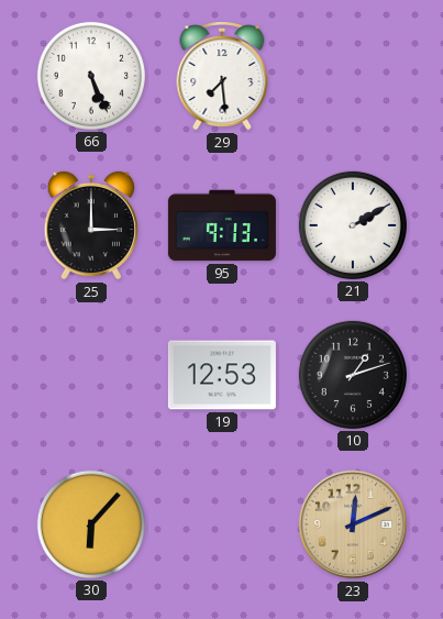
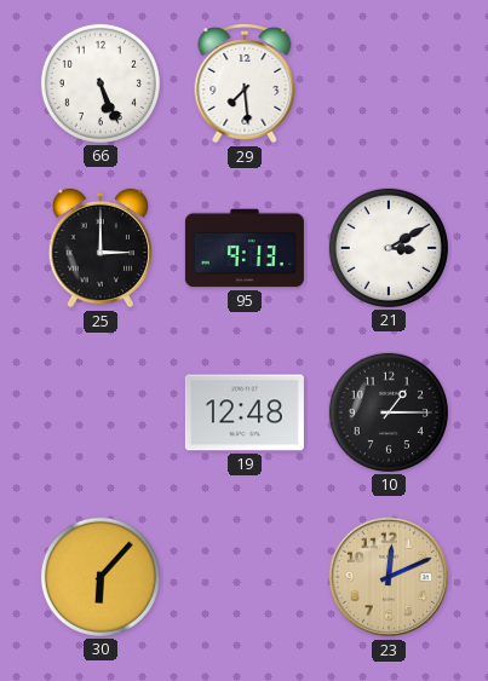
21: 2:10 -> 3:10
19: 12:53 -> 12:48
10: 1:12 -> 1:15
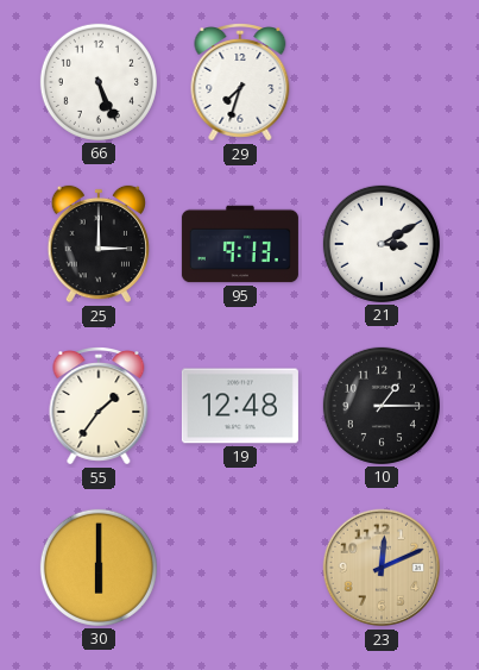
29: 7:29 -> 7:33
55: none -> 1:36
30: 6:07 -> 6:00
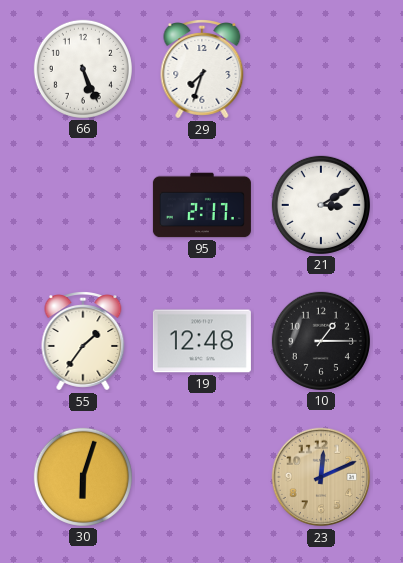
25: 3:00 -> none
95: 9:13 -> 2:17
30: 6:00 -> 6:03
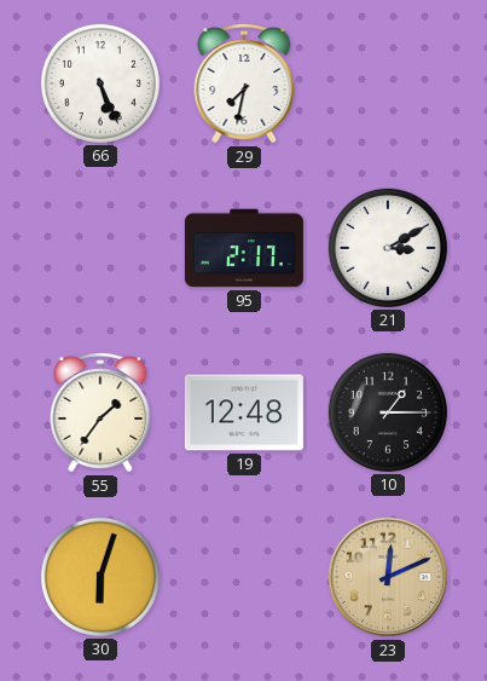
29: 7:33 -> 7:32
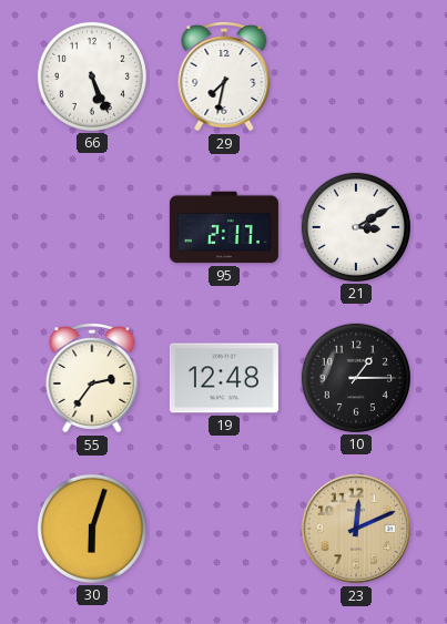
55: 1:36 -> 2:36
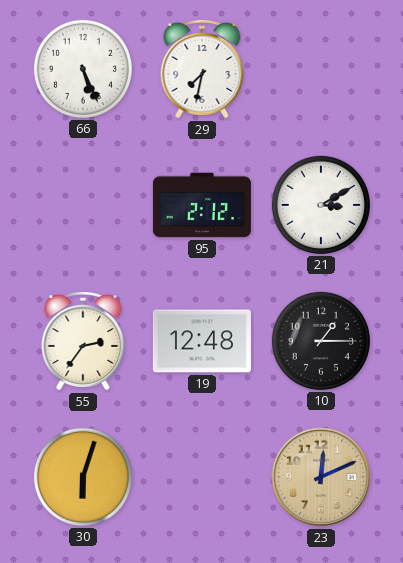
95: 2:17 -> 2:12
